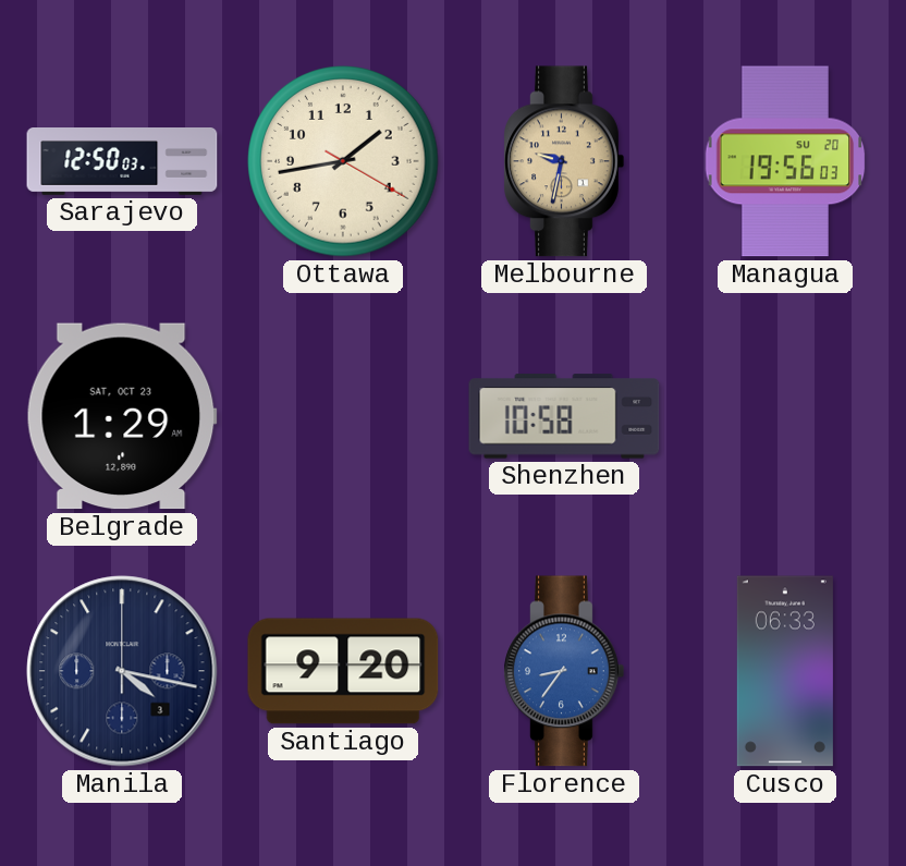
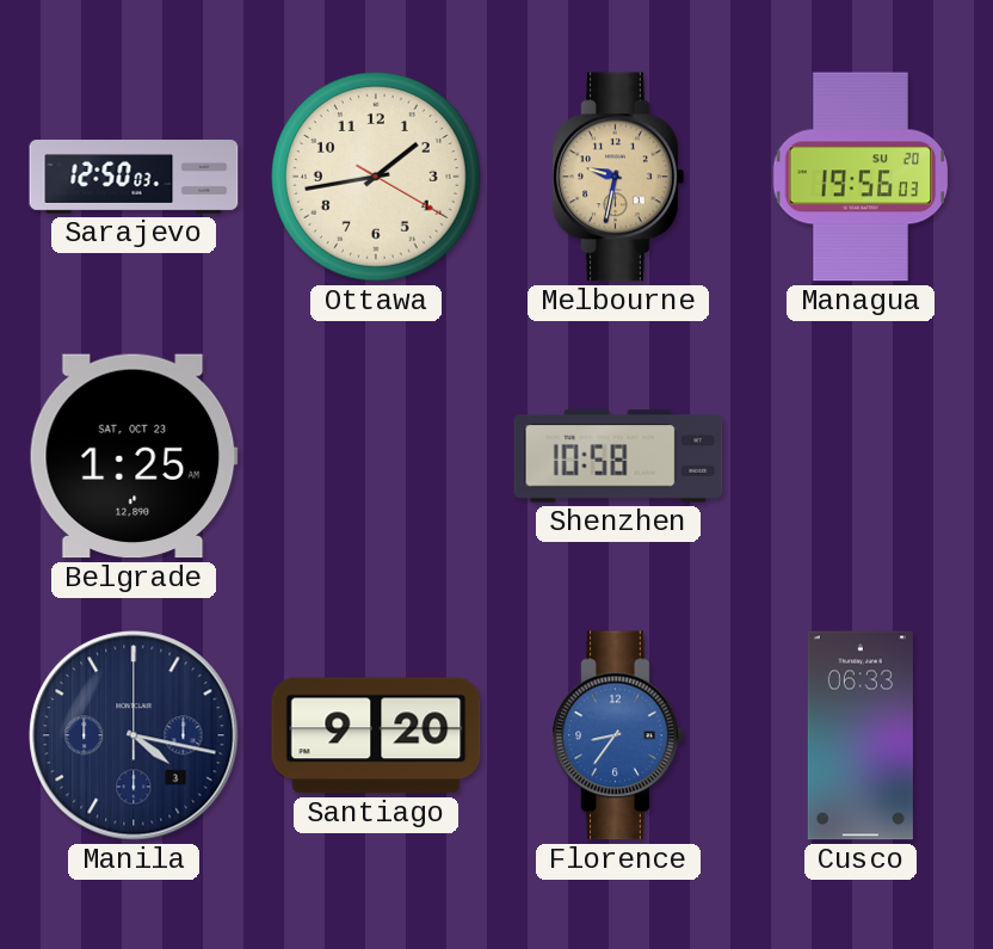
Belgrade: 1:29 -> 1:25
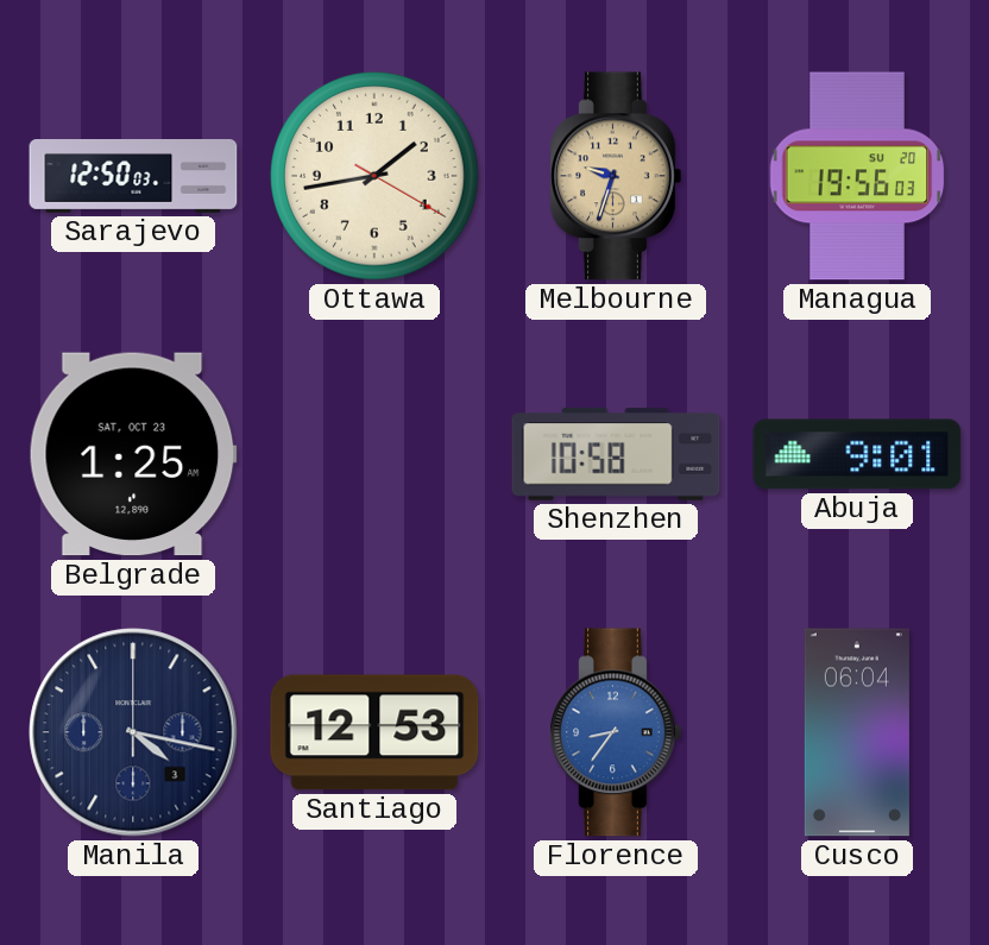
Melbourne: 9:32 -> 9:33
Abuja: none -> 9:01
Santiago: 9:20 -> 12:53
Cusco: 06:33 -> 06:04
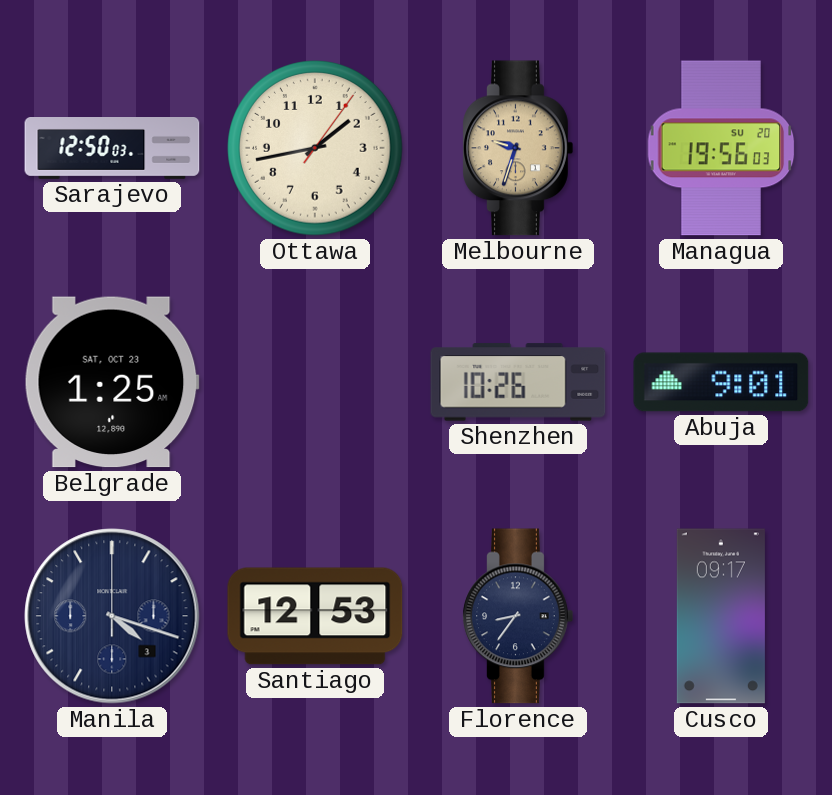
Ottawa: 1:43:20 -> 1:43:06
Shenzhen: 10:58 -> 10:26
Manila: 4:17 -> 4:18
Florence dial: blue -> navy
Cusco: 06:04 -> 09:17
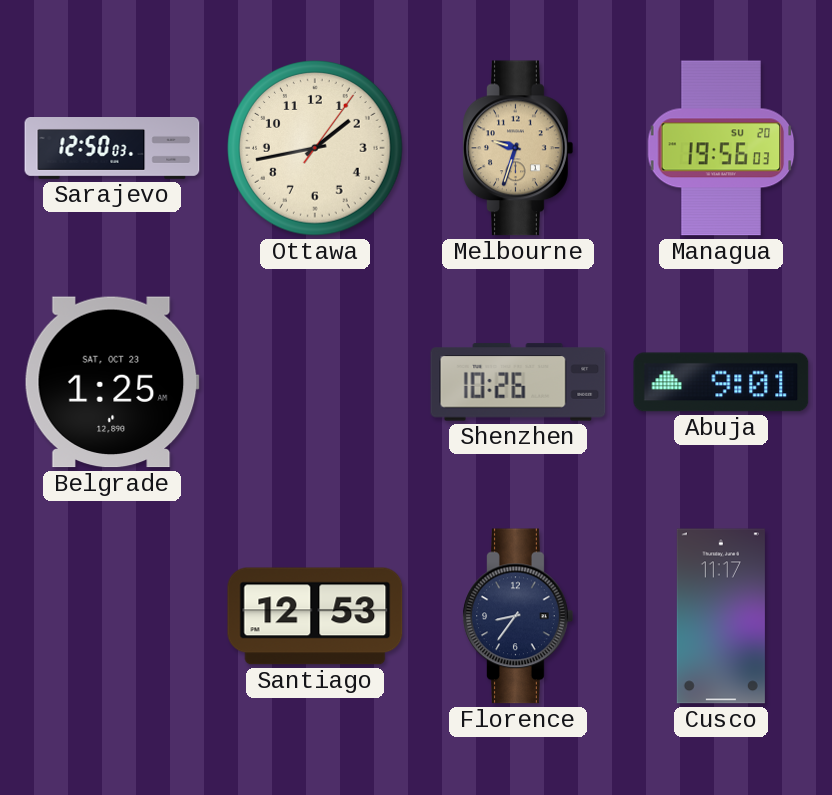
Manila: 4:18 -> none
Cusco: 09:17 -> 11:17
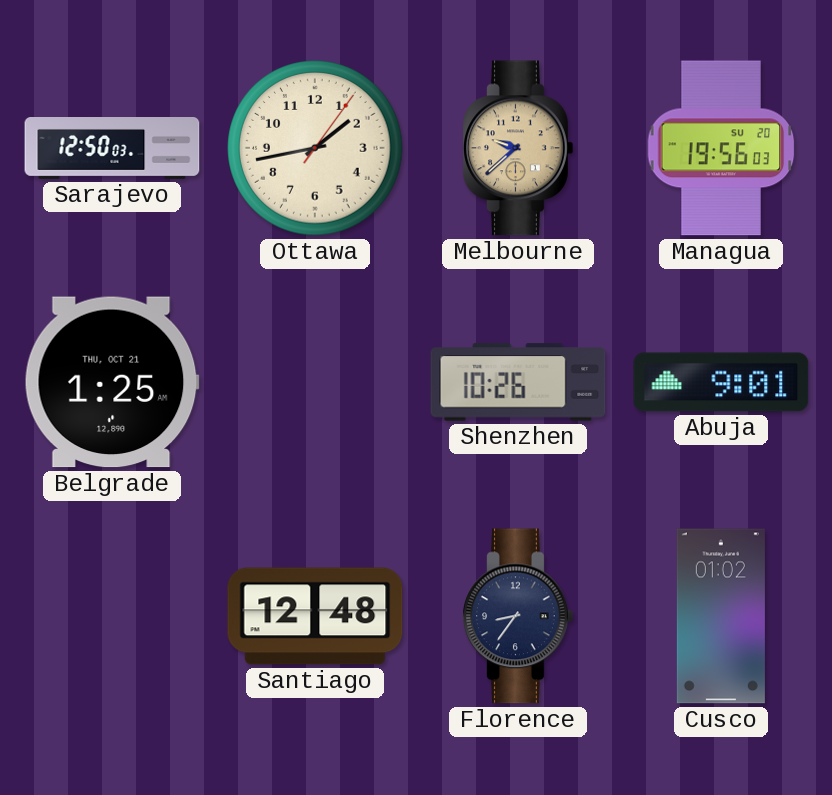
Melbourne: 9:33 -> 9:38
Belgrade date: SAT, OCT 23 -> THU, OCT 21
Santiago: 12:53 -> 12:48
Cusco: 11:17 -> 01:02
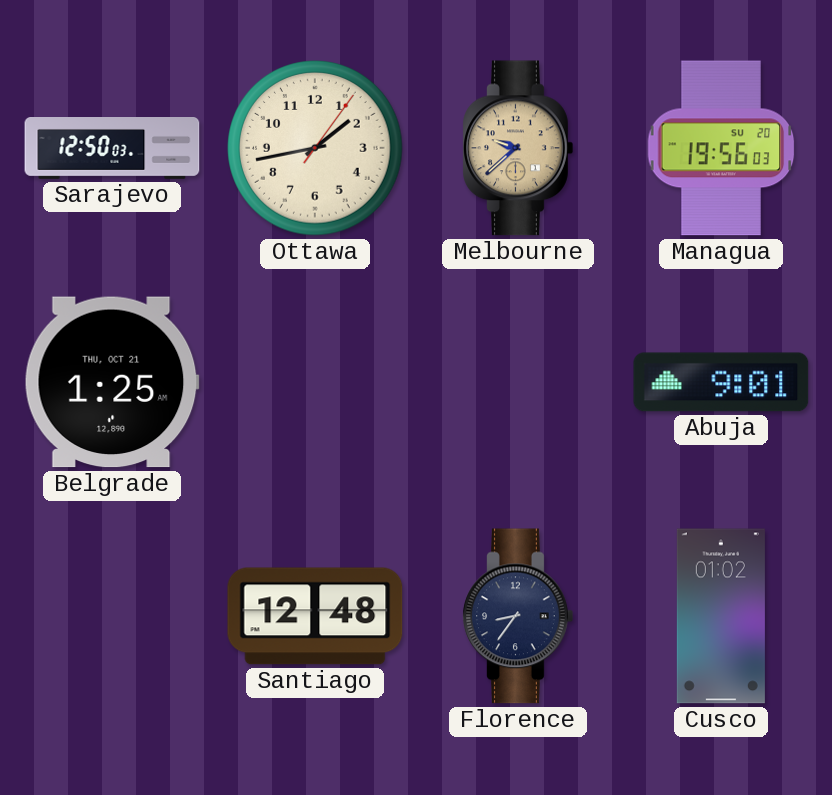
Shenzhen: 10:26 -> none
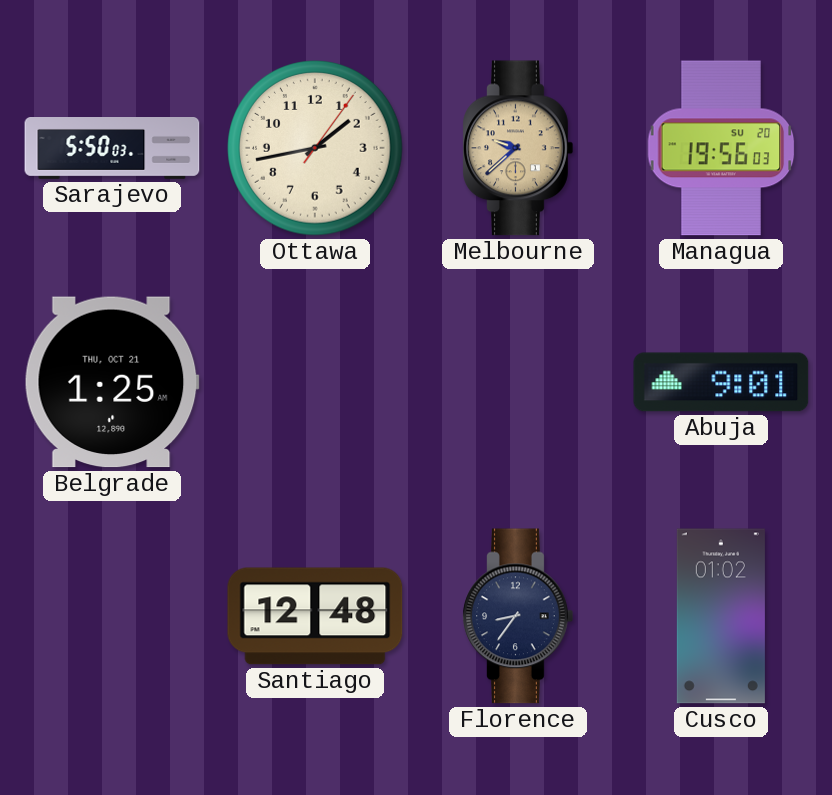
Sarajevo: 12:50 -> 5:50
